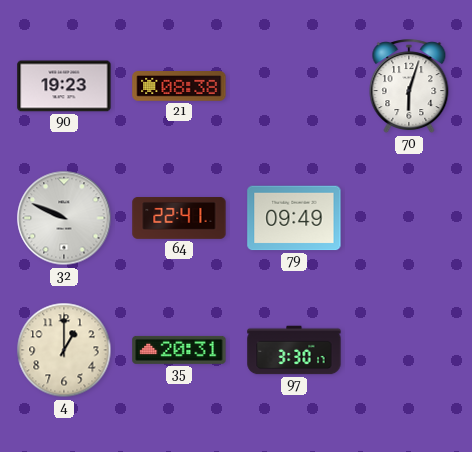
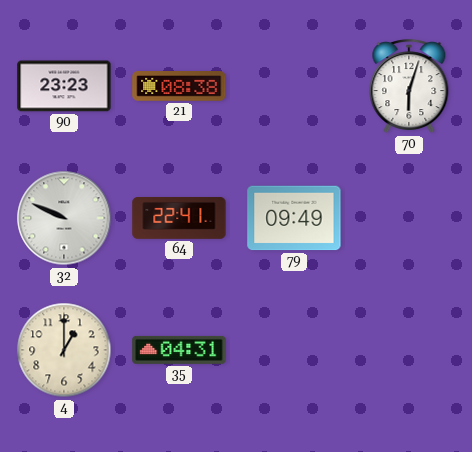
90: 19:23 -> 23:23
35: 20:31 -> 04:31
97: 3:30 -> none
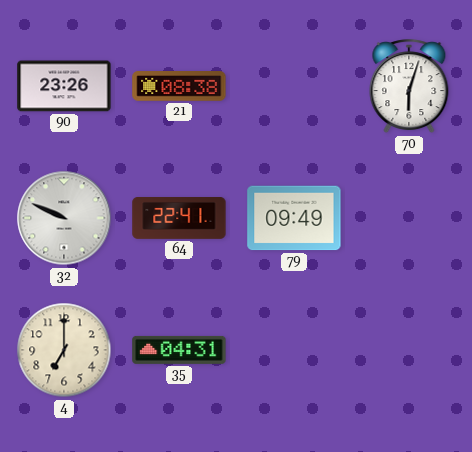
90: 23:23 -> 23:26
4: 1:00 -> 7:00
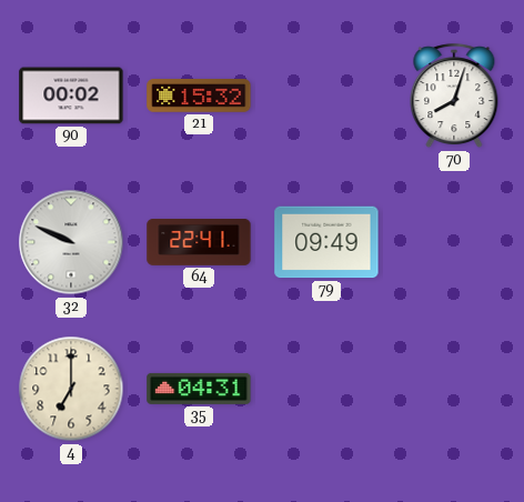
90: 23:26 -> 00:02
21: 08:38 -> 15:32
70: 6:03 -> 8:03
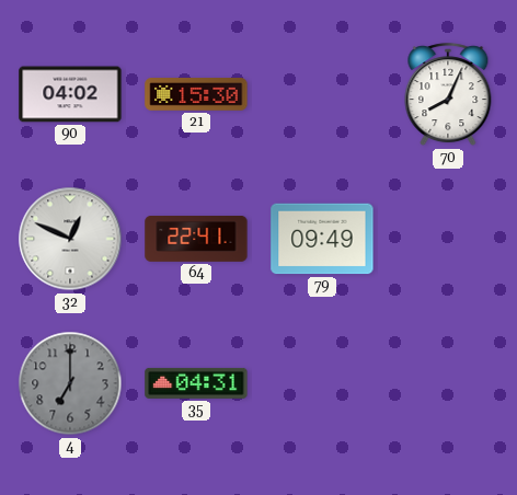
90: 00:02 -> 04:02
21: 15:32 -> 15:30
70: 8:03 -> 8:04
32: 9:49 -> 12:49
4 dial: cream -> grey
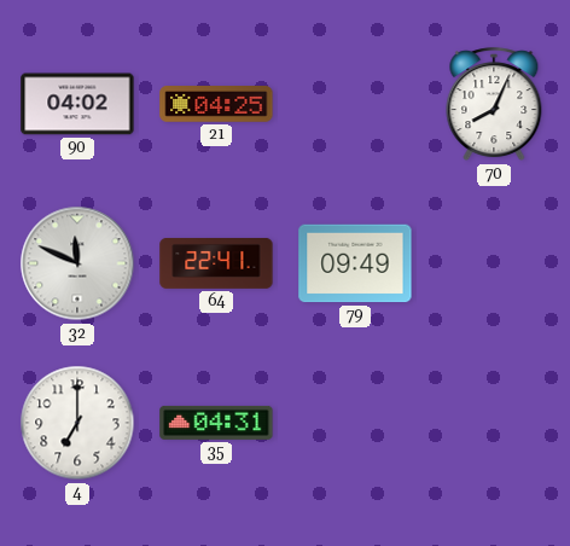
21: 15:30 -> 04:25
32: 12:49 -> 11:49
4 dial: grey -> white
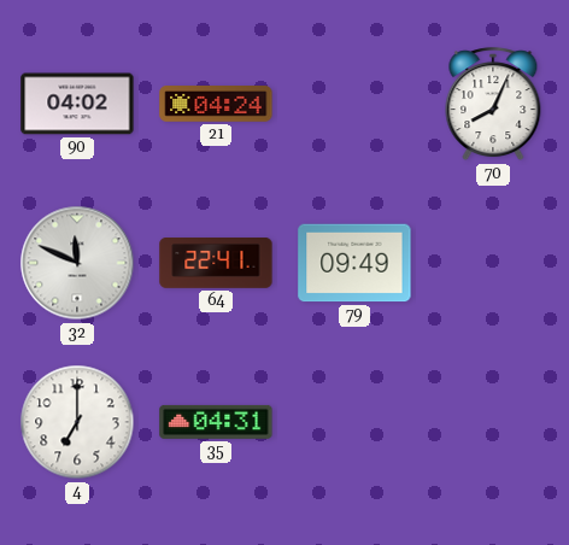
21: 04:25 -> 04:24
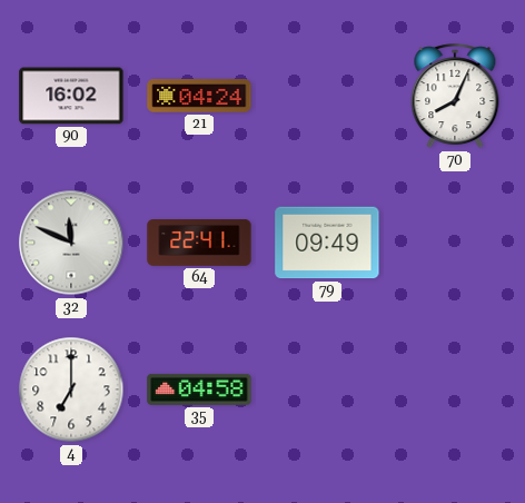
90: 04:02 -> 16:02
35: 04:31 -> 04:58
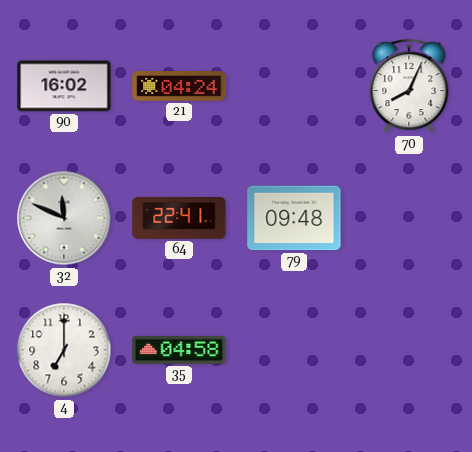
79: 09:49 -> 09:48
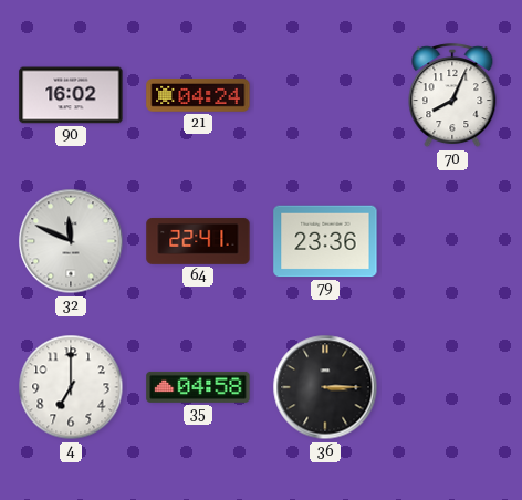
79: 09:48 -> 23:36
36: none -> 3:15
